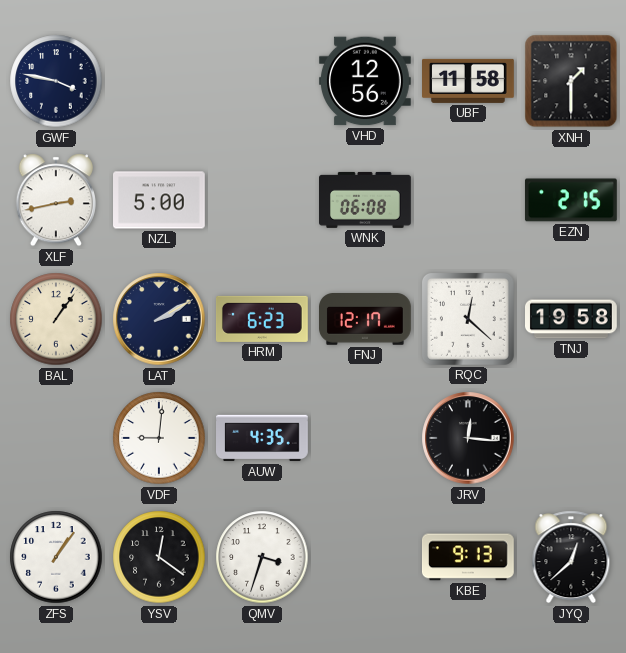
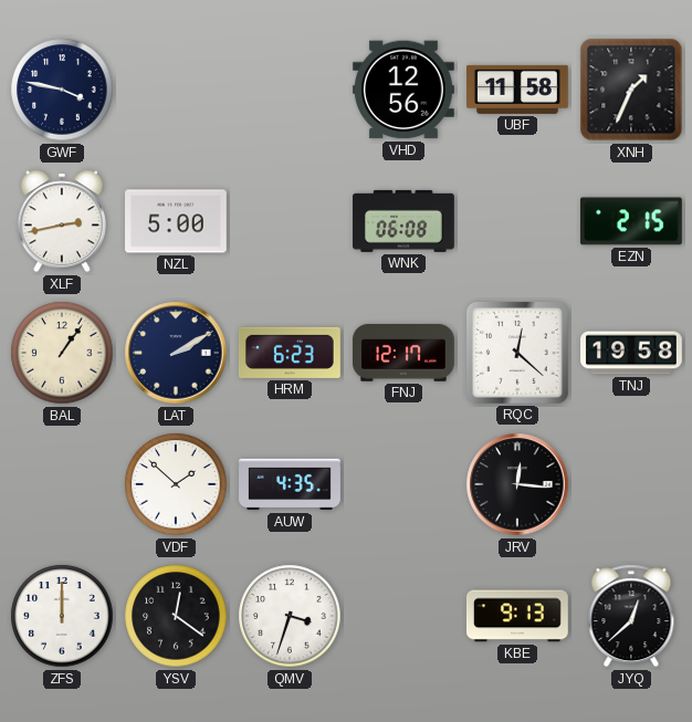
XNH: 1:30 -> 1:34
VDF: 9:01 -> 1:52
ZFS: 1:06 -> 12:00
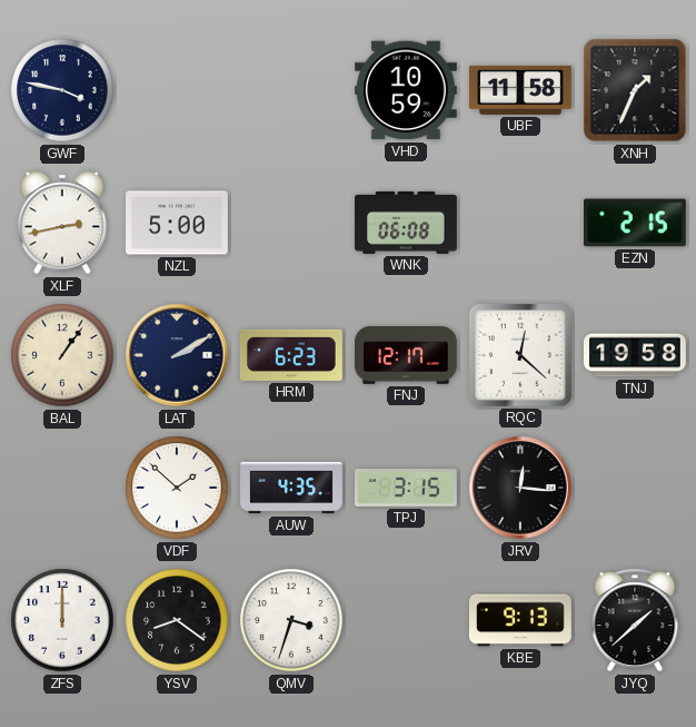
VHD: 12:56 -> 10:59
TPJ: none -> 3:15
YSV: 12:21 -> 8:21
JYQ: 12:38 -> 1:38
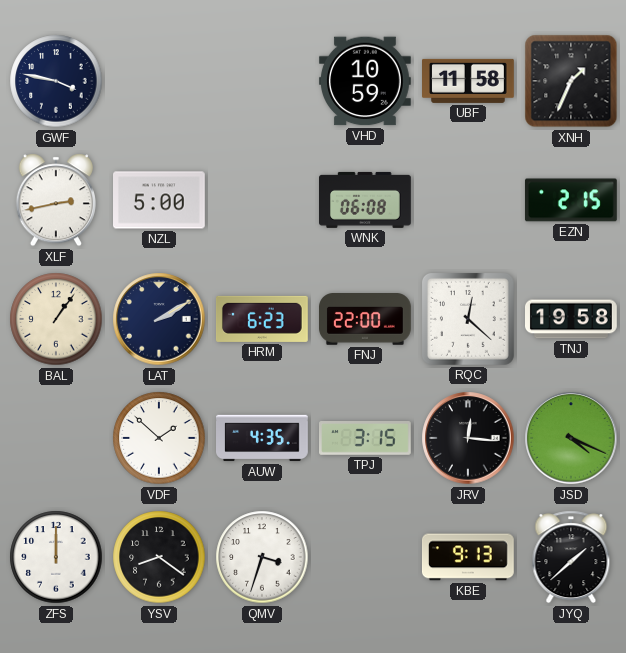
FNJ: 12:17 -> 22:00
JSD: none -> 4:19
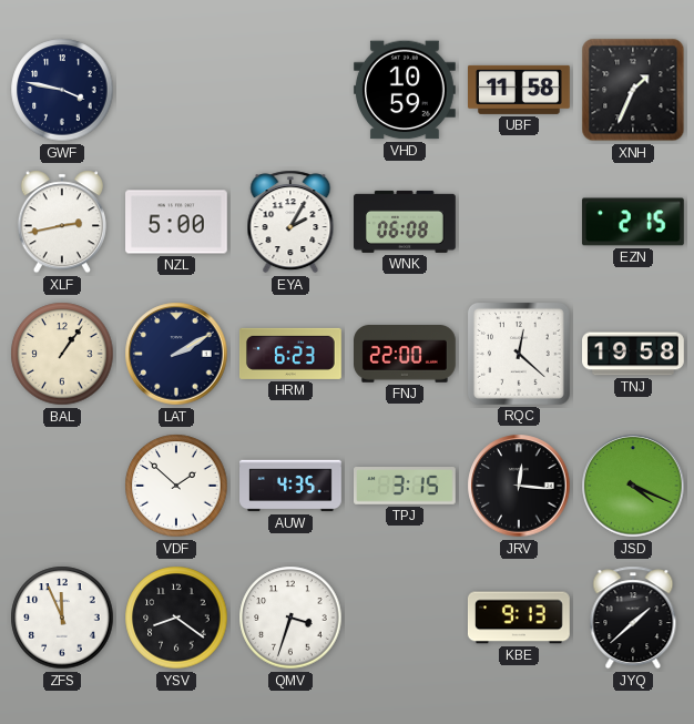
EYA: none -> 2:05
ZFS: 12:00 -> 11:56
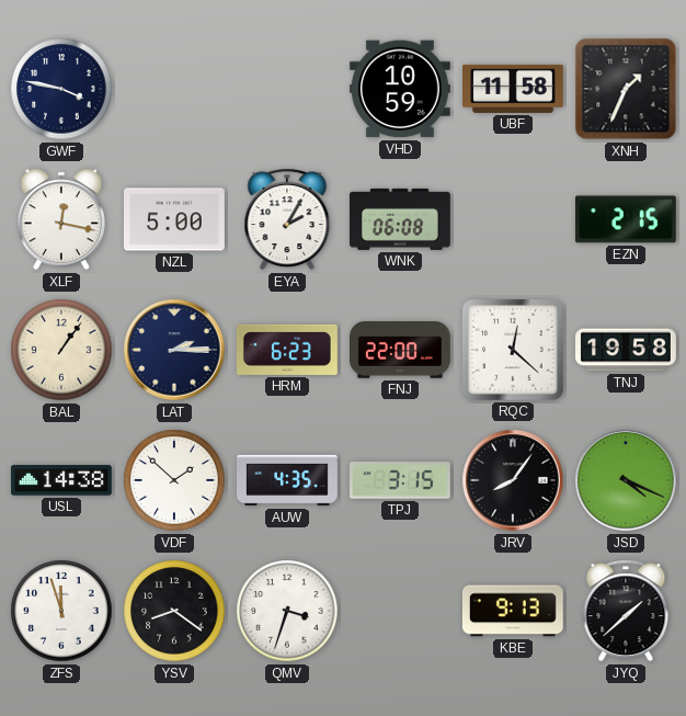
XLF: 2:43 -> 12:17
LAT: 2:10 -> 2:15
USL: none -> 14:38
JRV: 12:16 -> 8:06
ZFS: 11:56 -> 11:57
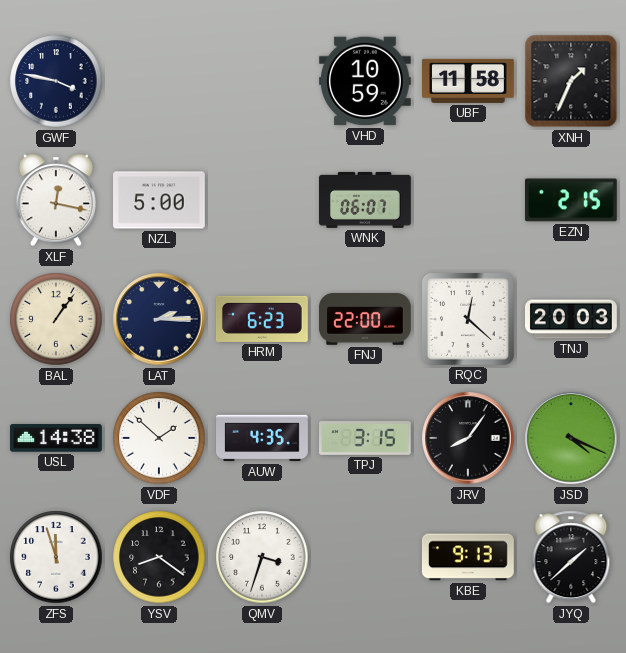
EYA: 2:05 -> none
WNK: 06:08 -> 06:07
TNJ: 19:58 -> 20:03
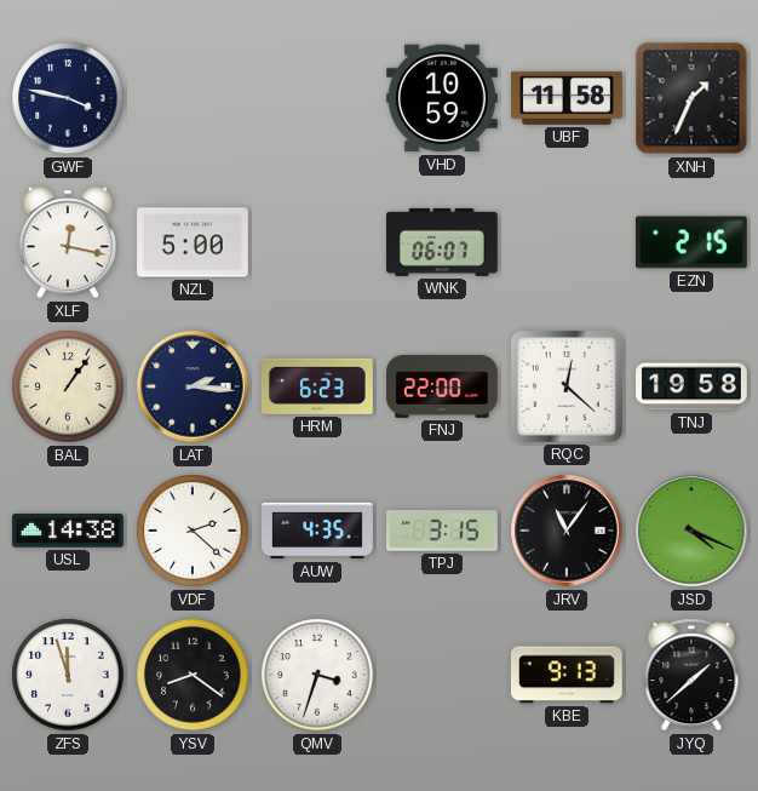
LAT: 2:15 -> 2:16
TNJ: 20:03 -> 19:58
VDF: 1:52 -> 2:22
JRV: 8:06 -> 11:06
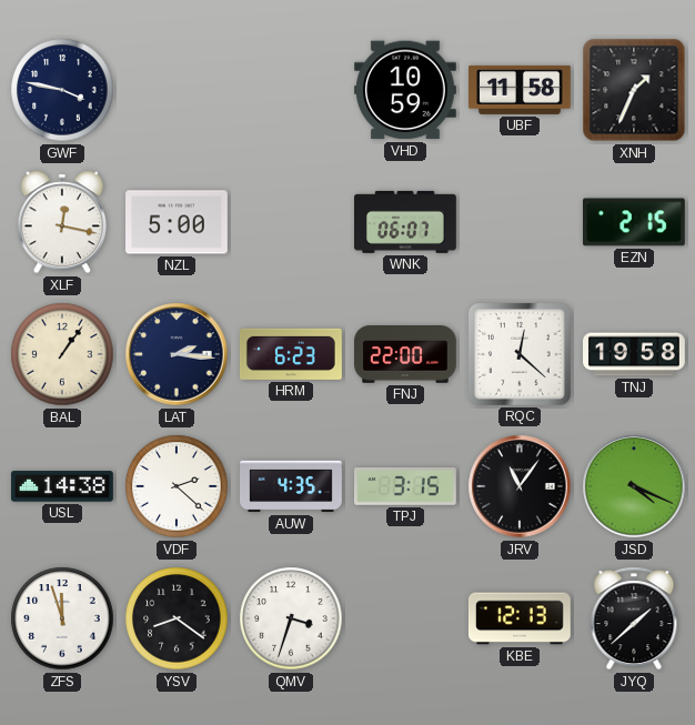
KBE: 9:13 -> 12:13
